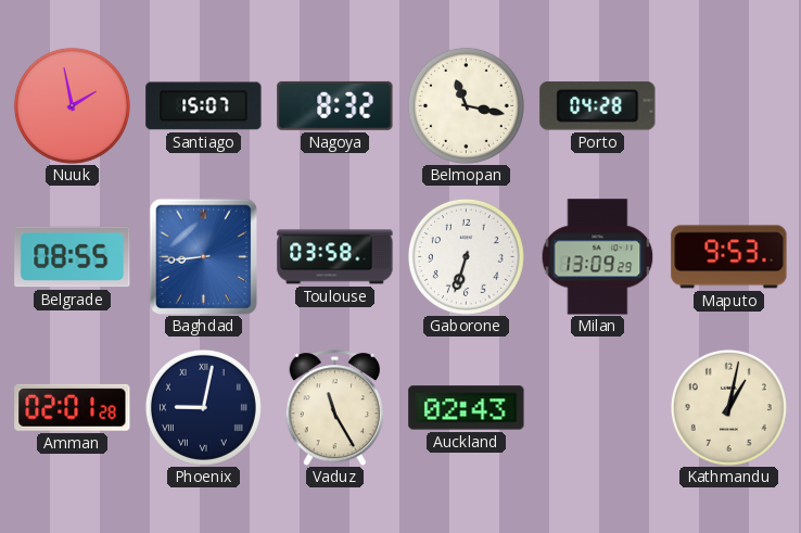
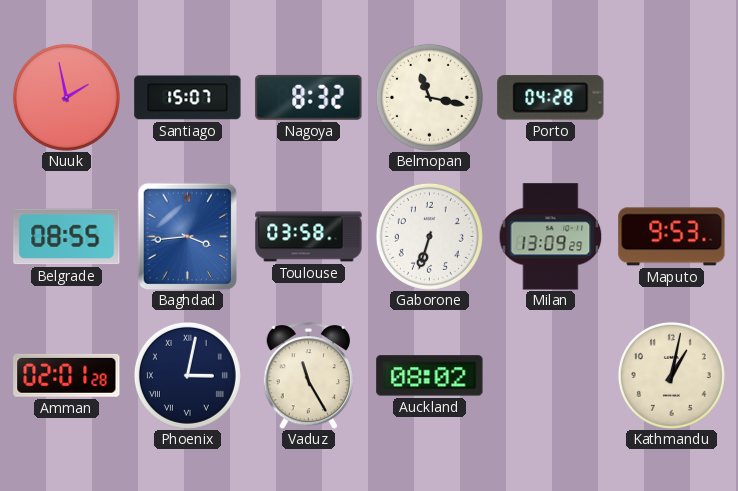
Baghdad: 8:44 -> 3:44
Phoenix: 9:02 -> 3:02
Auckland: 02:43 -> 08:02
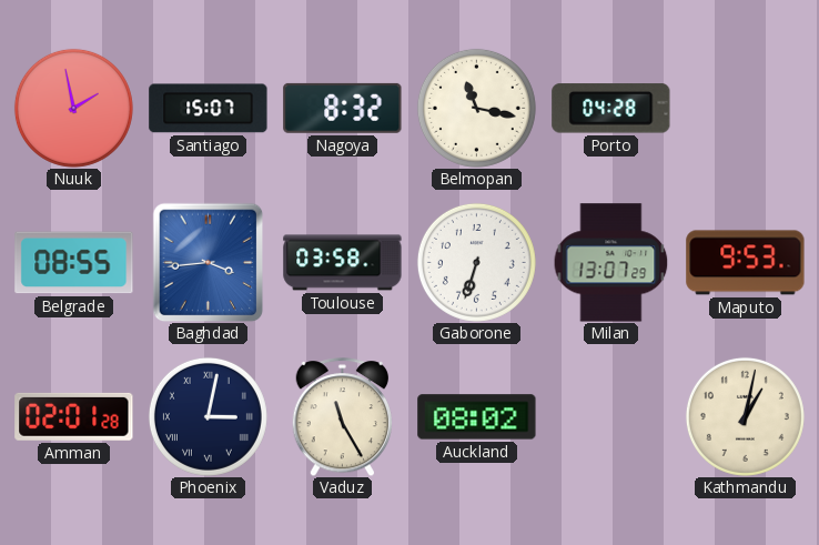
Milan: 13:09 -> 13:07
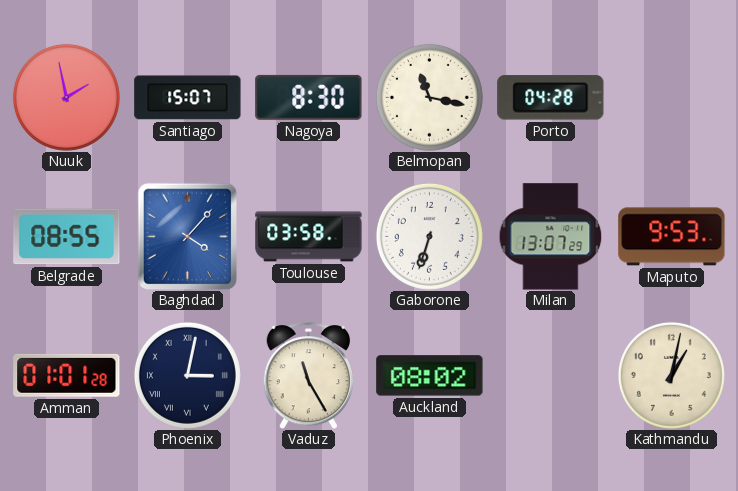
Nagoya: 8:32 -> 8:30
Baghdad: 3:44 -> 4:07
Amman: 02:01 -> 01:01
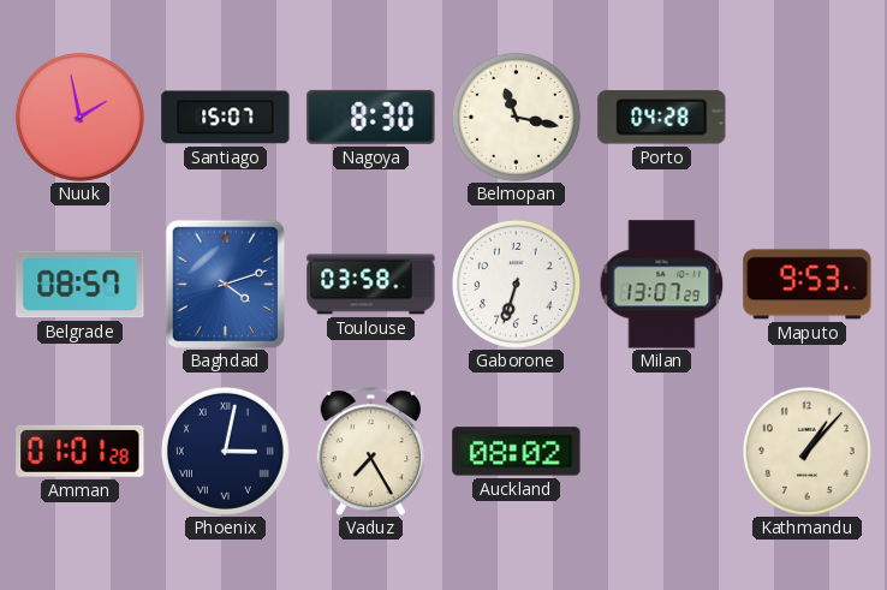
Belgrade: 08:55 -> 08:57
Baghdad: 4:07 -> 4:12
Vaduz: 11:25 -> 7:25
Kathmandu: 1:02 -> 1:07
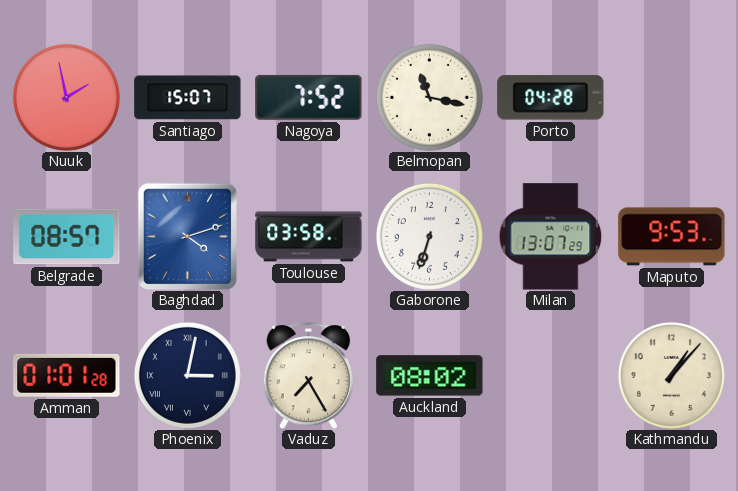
Nagoya: 8:30 -> 7:52
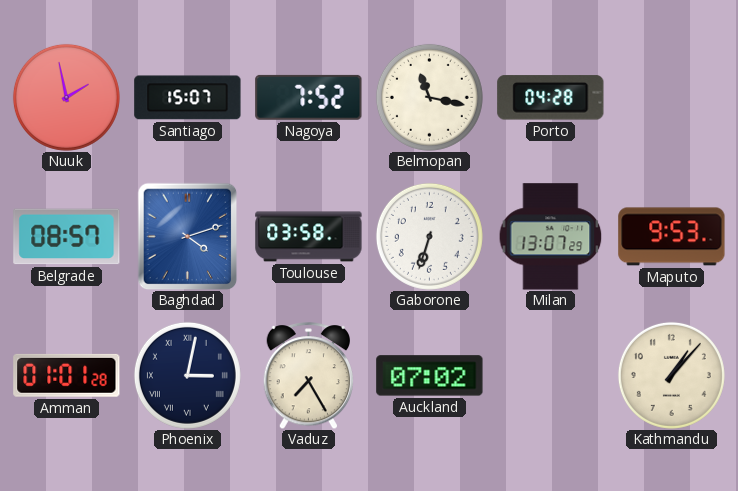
Auckland: 08:02 -> 07:02
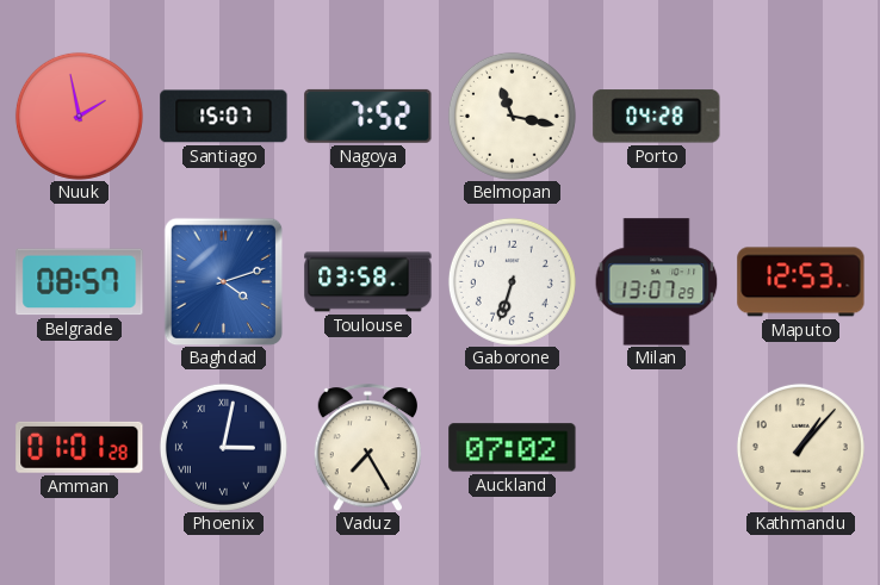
Maputo: 9:53 -> 12:53
